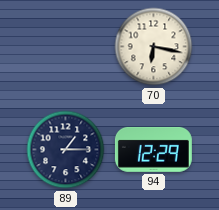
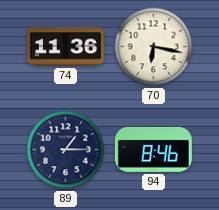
74: none -> 11:36
94: 12:29 -> 8:46
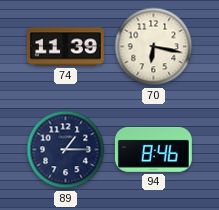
74: 11:36 -> 11:39
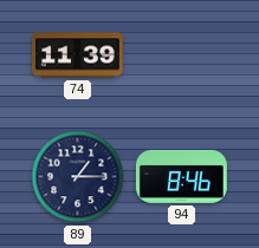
70: 6:17 -> none
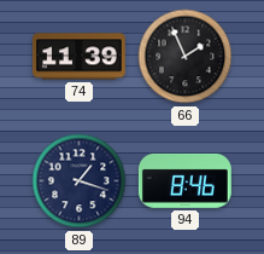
66: none -> 1:56
89: 1:15 -> 1:18
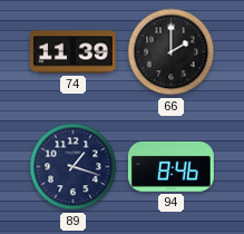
66: 1:56 -> 2:00
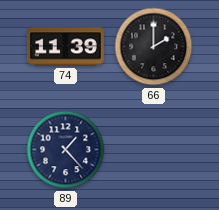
89: 1:18 -> 1:23
94: 8:46 -> none
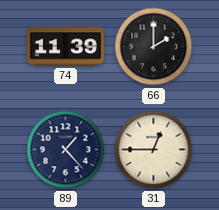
31: none -> 12:45
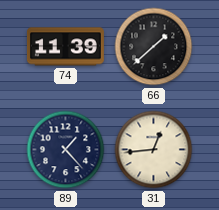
66: 2:00 -> 1:38
31: 12:45 -> 12:44
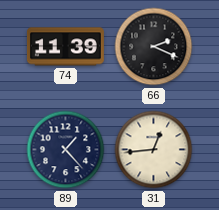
66: 1:38 -> 2:19
